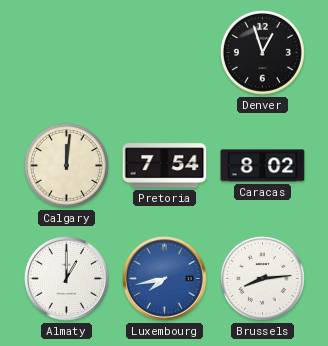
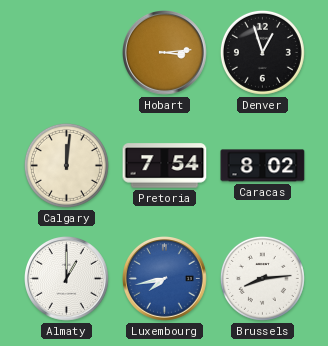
Hobart: none -> 3:14
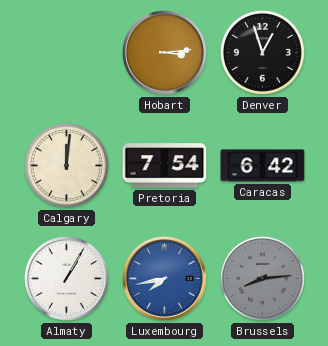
Caracas: 8:02 -> 6:42
Almaty: 1:00 -> 1:05
Brussels dial: white -> grey
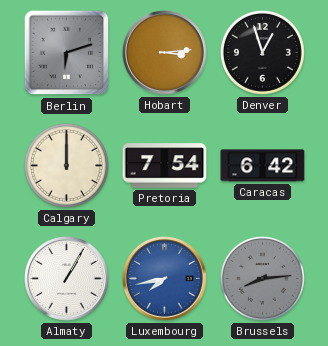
Berlin: none -> 6:12
Calgary: 12:01 -> 12:00
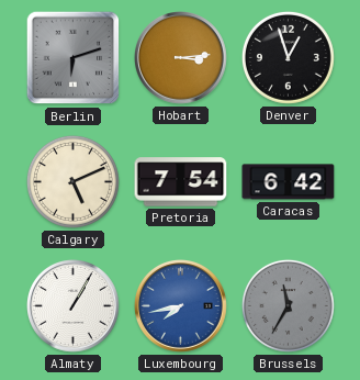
Calgary: 12:00 -> 5:11
Brussels: 8:14 -> 11:35
